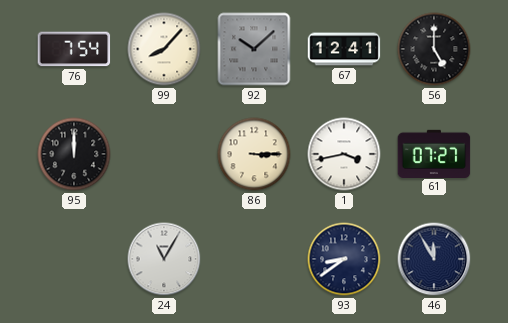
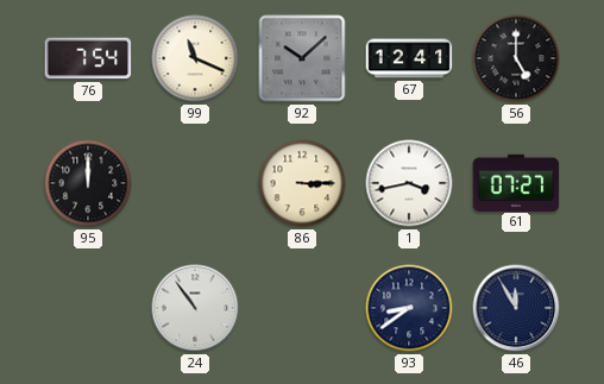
99: 8:07 -> 11:19
24: 11:05 -> 10:54
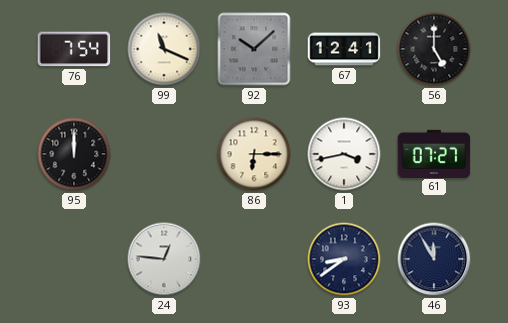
86: 3:15 -> 6:15
24: 10:54 -> 12:46
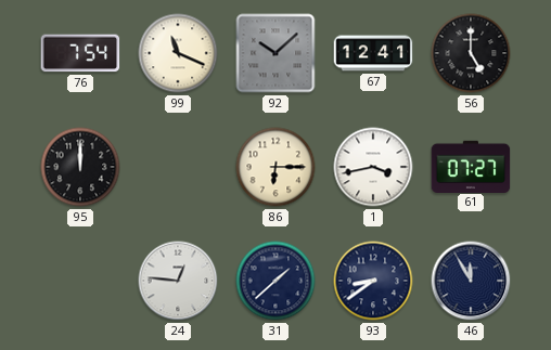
31: none -> 1:38
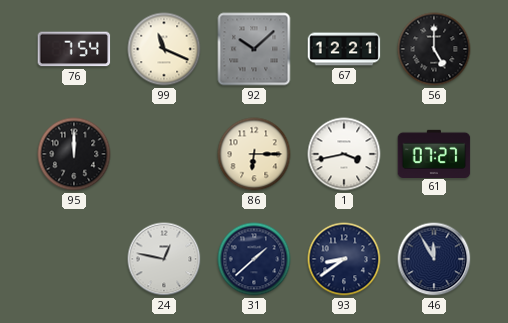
67: 12:41 -> 12:21
24: 12:46 -> 12:47
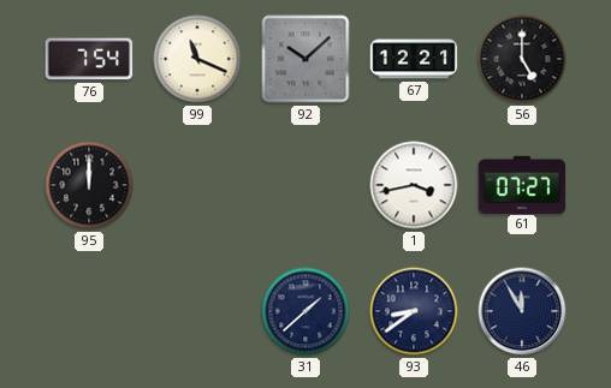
86: 6:15 -> none
24: 12:47 -> none
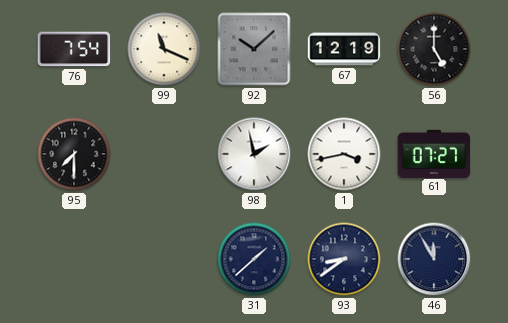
67: 12:21 -> 12:19
95: 12:00 -> 7:30
98: none -> 1:58
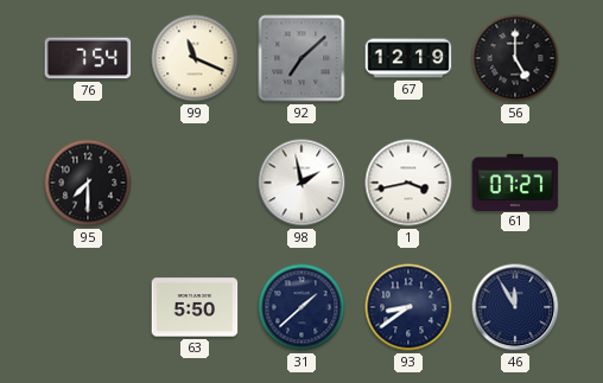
92: 10:08 -> 7:08
63: none -> 5:50
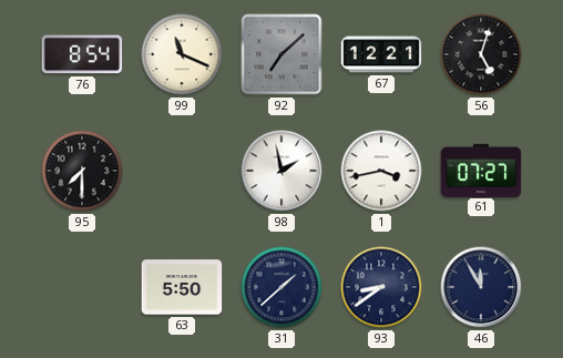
76: 7:54 -> 8:54
67: 12:19 -> 12:21
56: 5:00 -> 5:03
